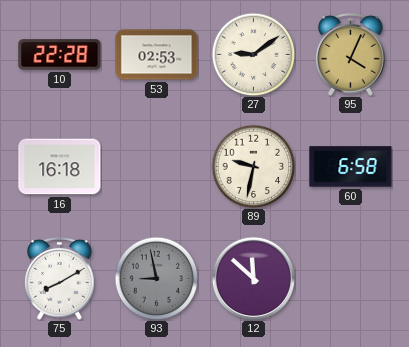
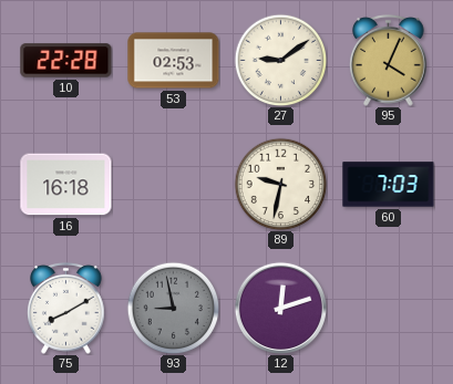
60: 6:58 -> 7:03
12: 11:52 -> 12:12
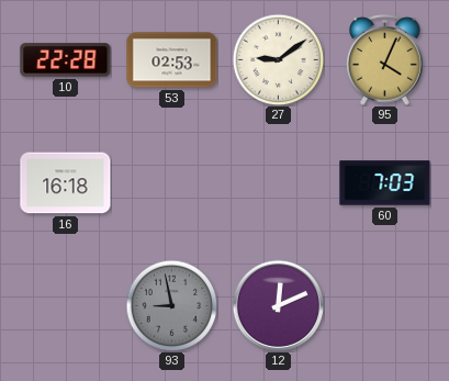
89: 9:32 -> none
75: 8:10 -> none
12: 12:12 -> 12:11
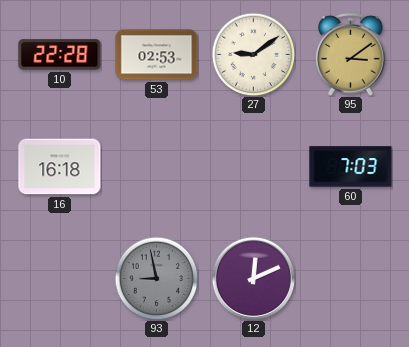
95: 4:04 -> 3:09
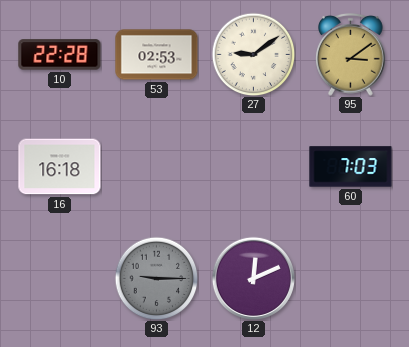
93: 8:58 -> 9:15
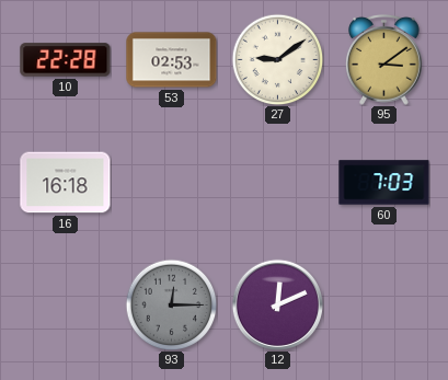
93: 9:15 -> 12:15
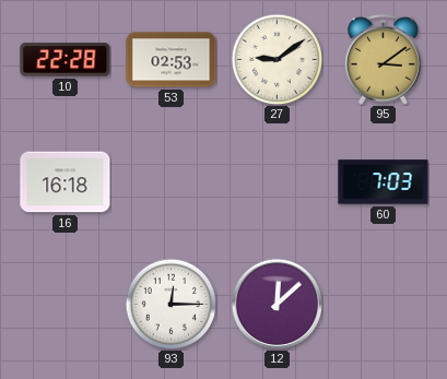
93 dial: grey -> white
12: 12:11 -> 12:08
